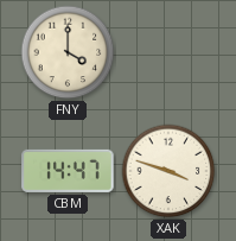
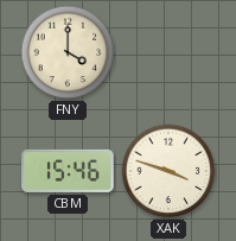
CBM: 14:47 -> 15:46
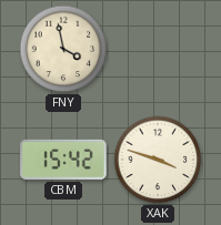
FNY: 4:00 -> 3:58
CBM: 15:46 -> 15:42
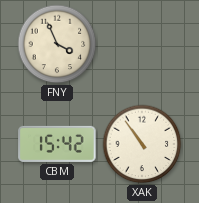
FNY: 3:58 -> 3:56
XAK: 3:48 -> 10:54
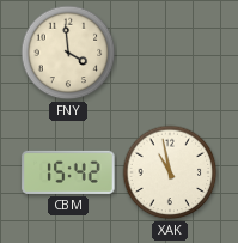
FNY: 3:56 -> 3:59
XAK: 10:54 -> 10:58
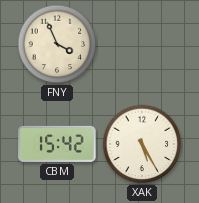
FNY: 3:59 -> 3:56
XAK: 10:58 -> 5:25
